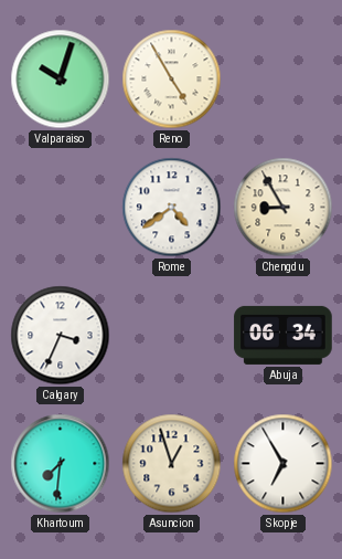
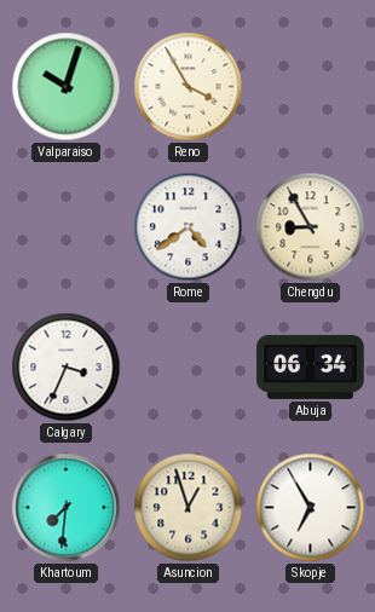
Reno: 4:55 -> 3:55
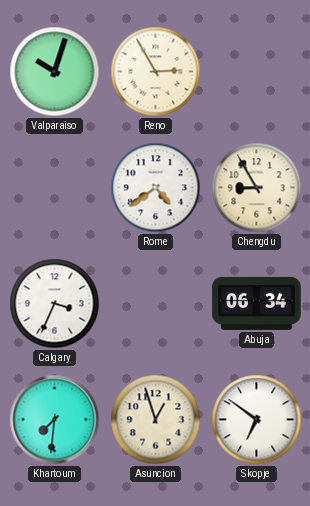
Reno: 3:55 -> 2:55
Skopje: 6:55 -> 6:51
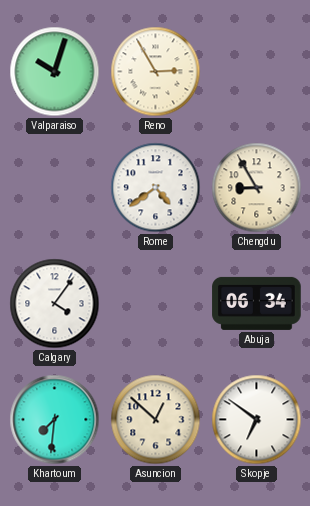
Calgary: 3:34 -> 4:06
Asuncion: 12:57 -> 12:52
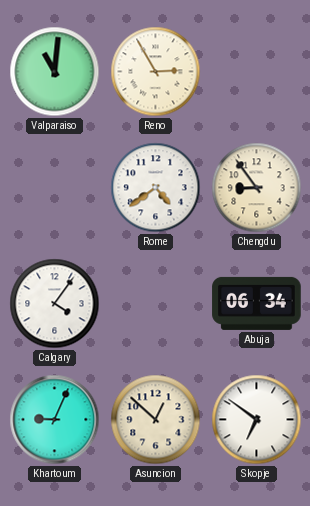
Valparaiso: 10:03 -> 11:01
Chengdu: 8:55 -> 8:54
Khartoum: 7:31 -> 9:04
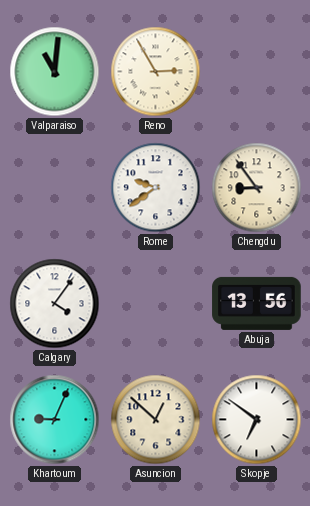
Rome: 4:39 -> 9:39
Abuja: 06:34 -> 13:56
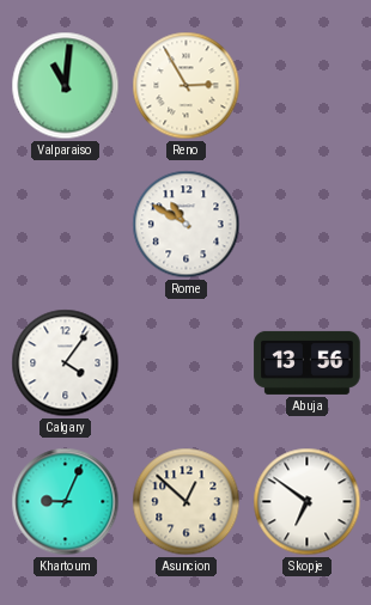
Rome: 9:39 -> 10:50
Chengdu: 8:54 -> none
